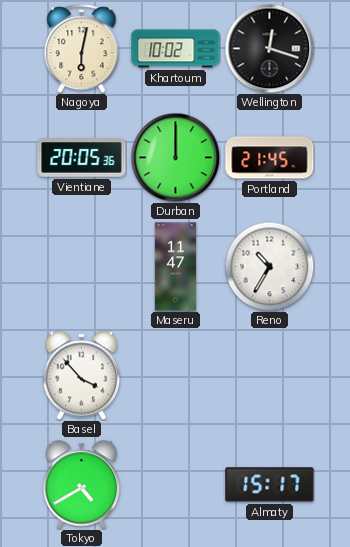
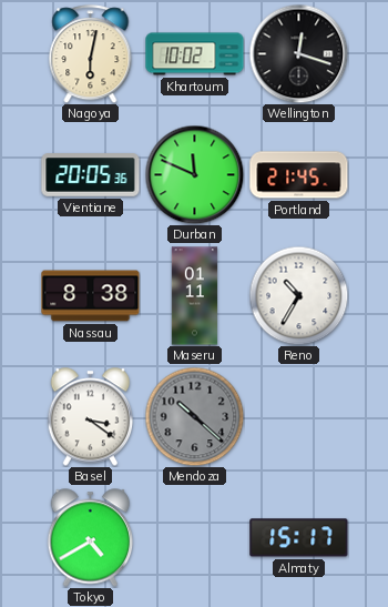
Durban: 12:00 -> 11:49
Nassau: none -> 8:38
Maseru: 11:47 -> 01:11
Basel: 3:53 -> 3:21
Mendoza: none -> 10:22
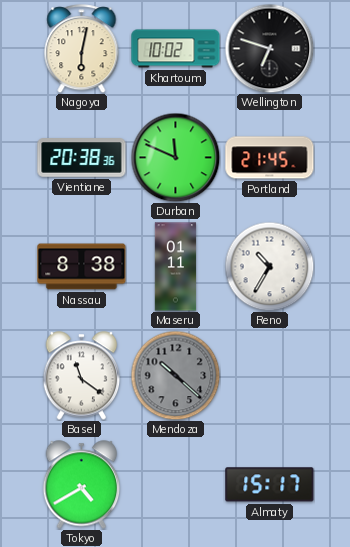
Wellington: 12:18 -> 6:48
Vientiane: 20:05 -> 20:38
Basel: 3:21 -> 11:21
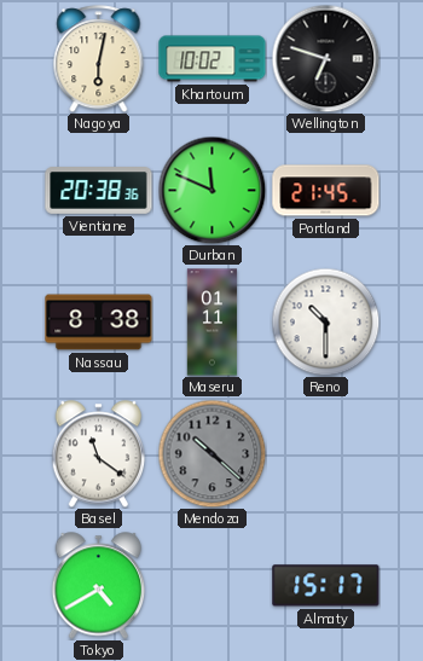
Reno: 10:35 -> 10:30
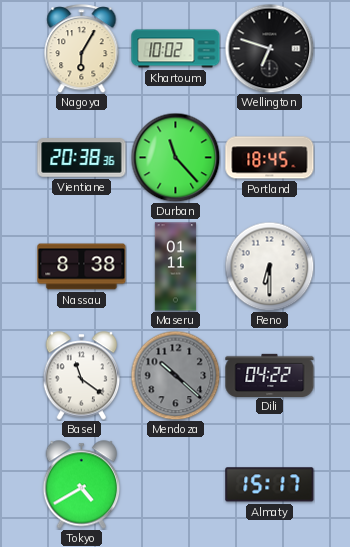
Nagoya: 6:02 -> 6:05
Durban: 11:49 -> 11:23
Portland: 21:45 -> 18:45
Reno: 10:30 -> 6:30
Dili: none -> 04:22
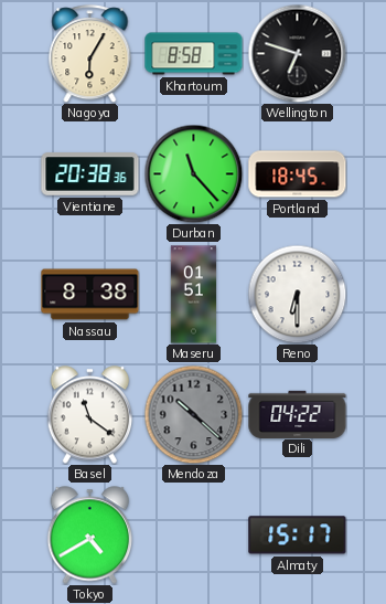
Khartoum: 10:02 -> 8:58
Maseru: 01:11 -> 01:51
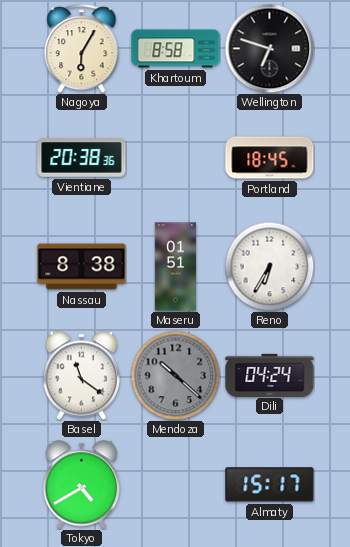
Durban: 11:23 -> none
Reno: 6:30 -> 6:35
Dili: 04:22 -> 04:24
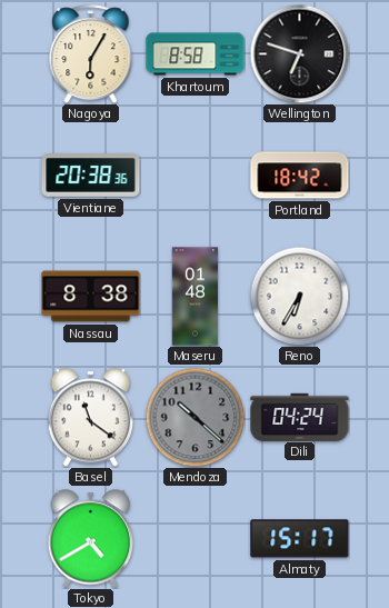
Portland: 18:45 -> 18:42
Maseru: 01:51 -> 01:48
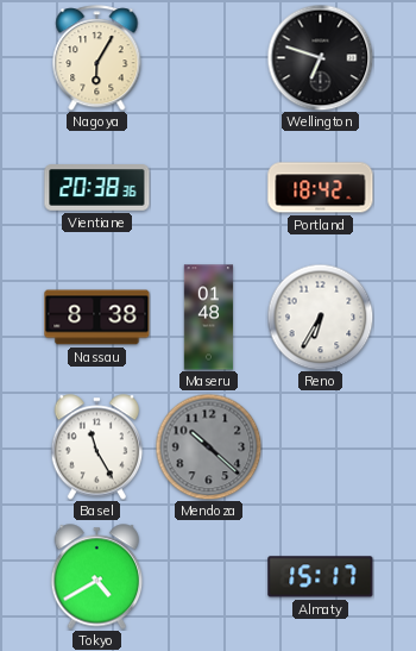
Khartoum: 8:58 -> none
Basel: 11:21 -> 11:25
Dili: 04:24 -> none
